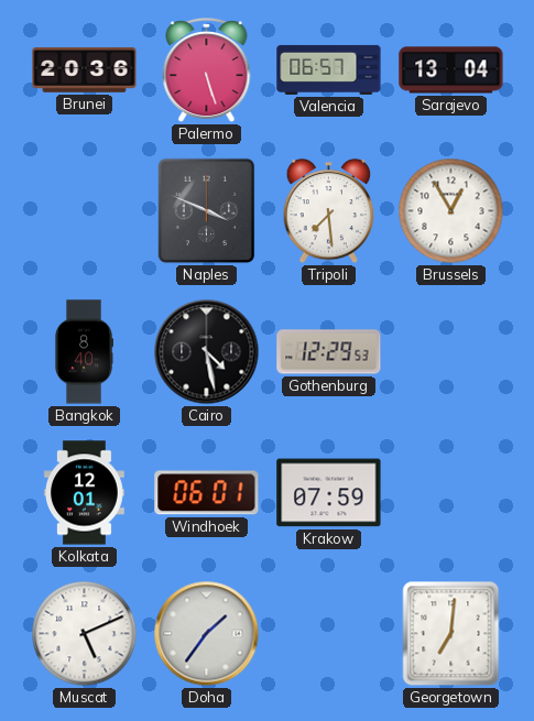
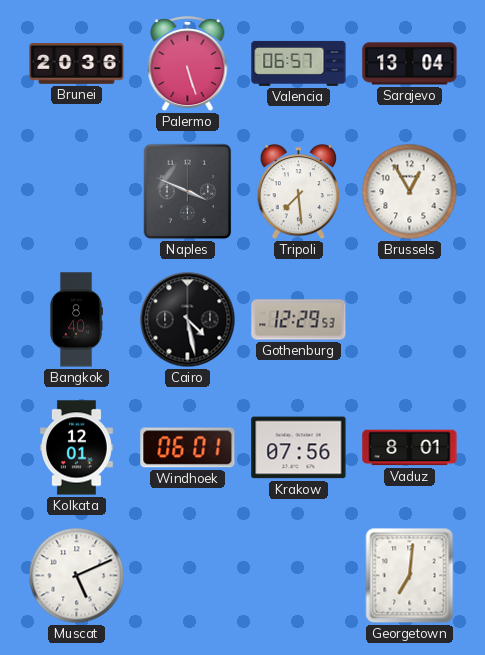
Krakow: 07:59 -> 07:56
Vaduz: none -> 8:01
Doha: 1:36 -> none
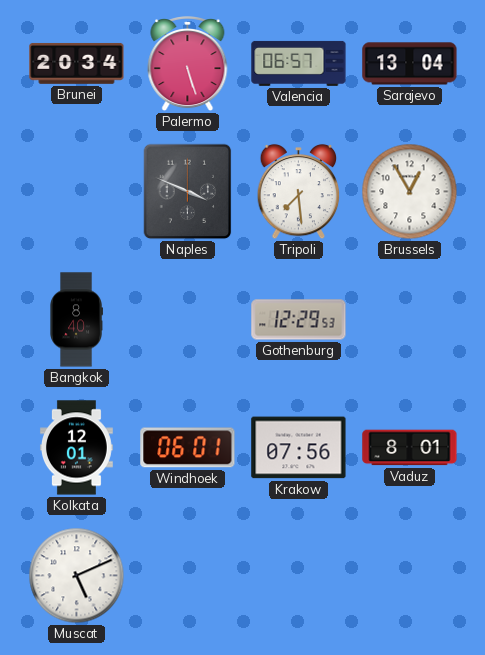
Brunei: 20:36 -> 20:34
Cairo: 4:28 -> none
Georgetown: 7:01 -> none
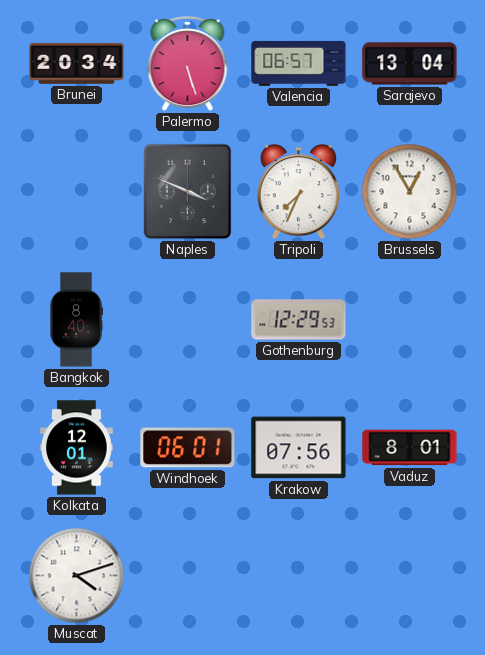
Tripoli: 7:29 -> 7:34
Muscat: 5:11 -> 4:12
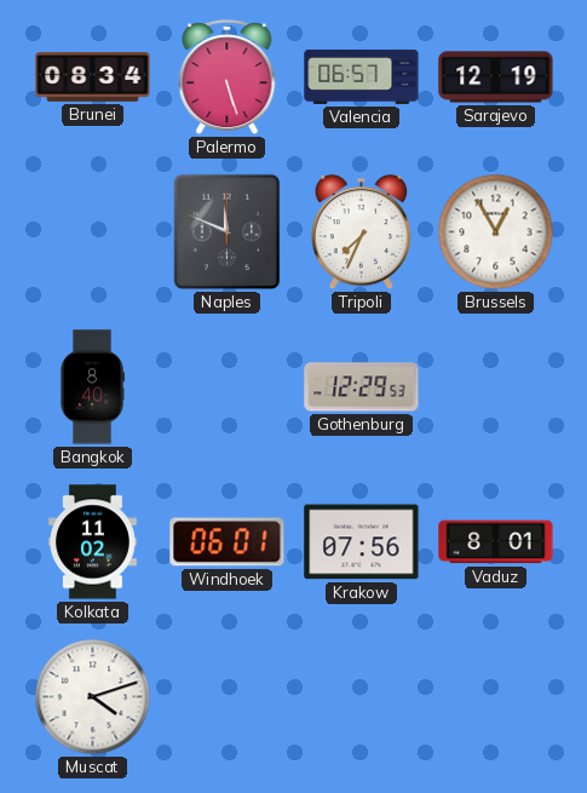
Brunei: 20:34 -> 08:34
Sarajevo: 13:04 -> 12:19
Naples: 3:49 -> 11:49
Kolkata: 12:01 -> 11:02
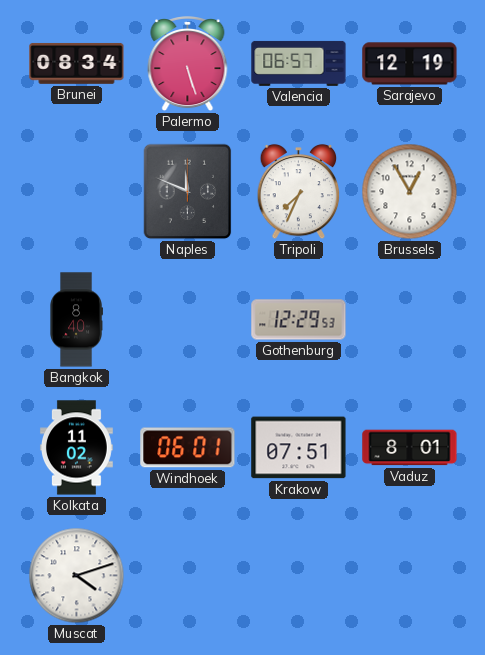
Krakow: 07:56 -> 07:51
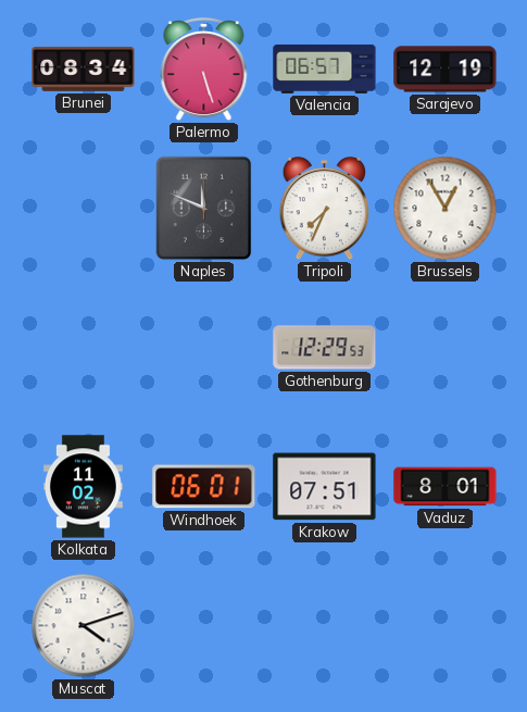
Bangkok: 8:40 -> none
